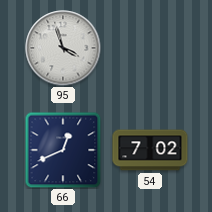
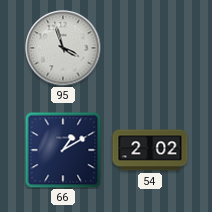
66: 12:41 -> 1:10
54: 7:02 -> 2:02
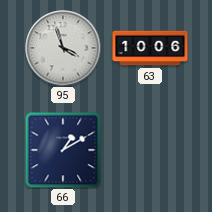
63: none -> 10:06
54: 2:02 -> none
